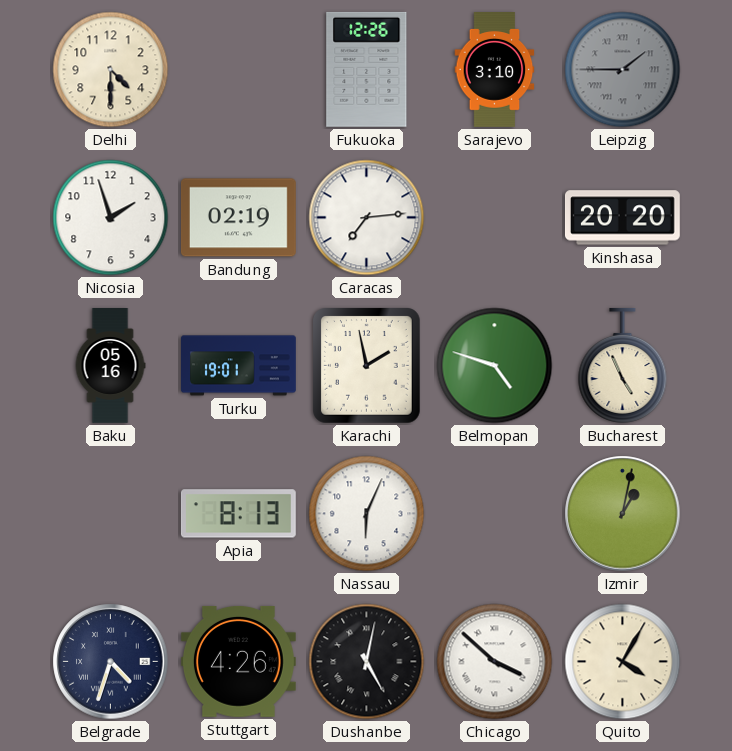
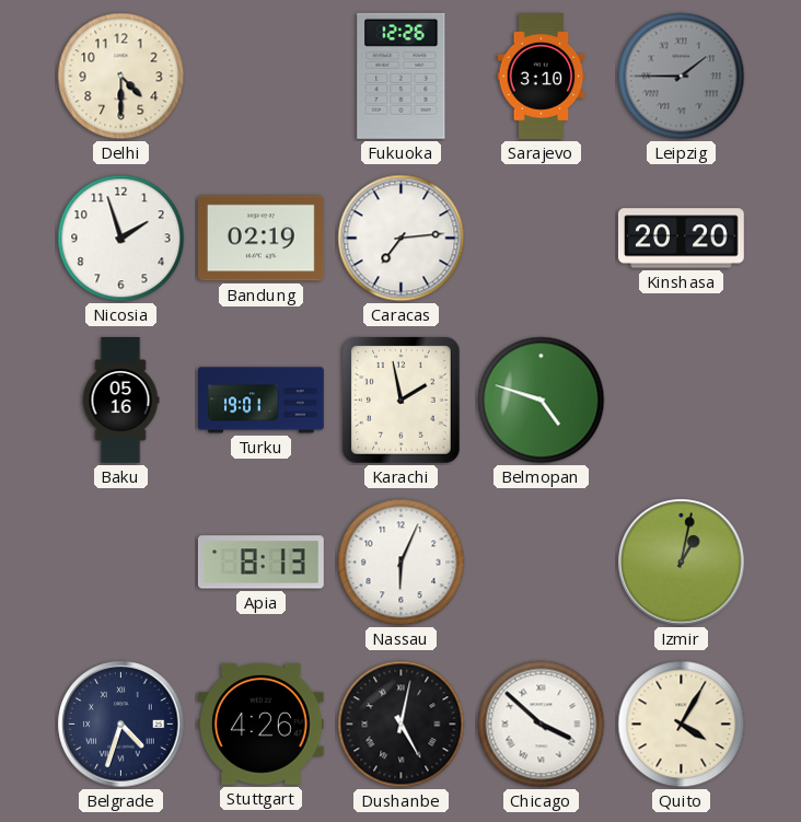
Bucharest: 4:56 -> none
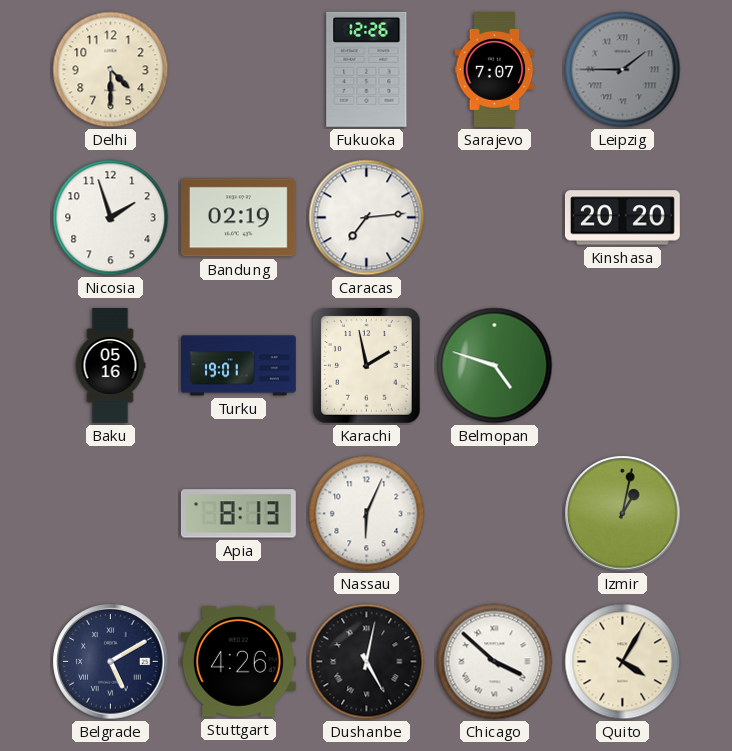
Sarajevo: 3:10 -> 7:07
Belgrade: 4:33 -> 5:10
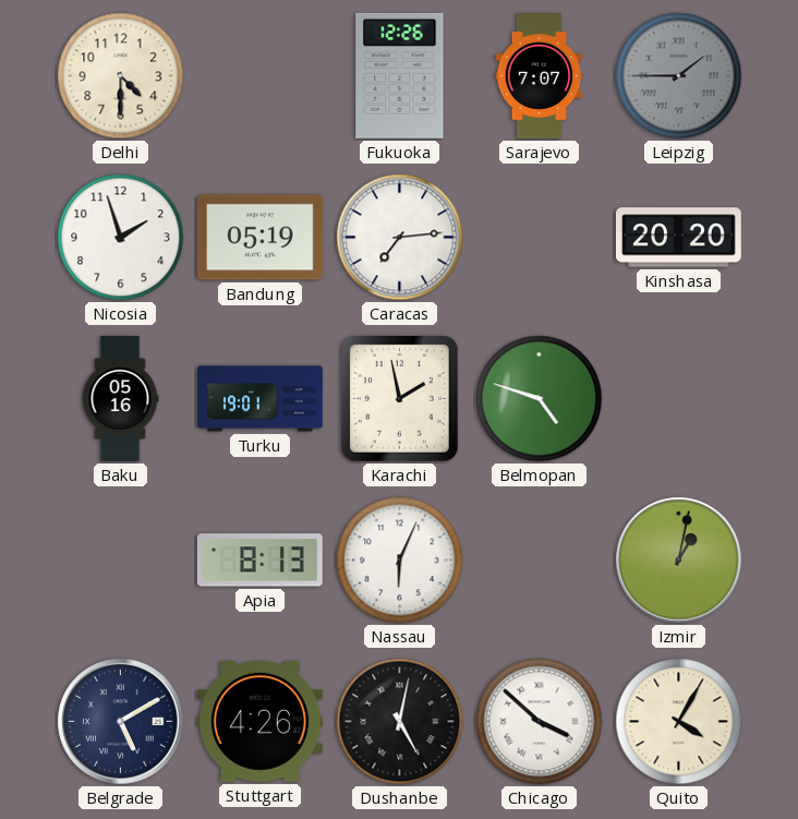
Bandung: 02:19 -> 05:19
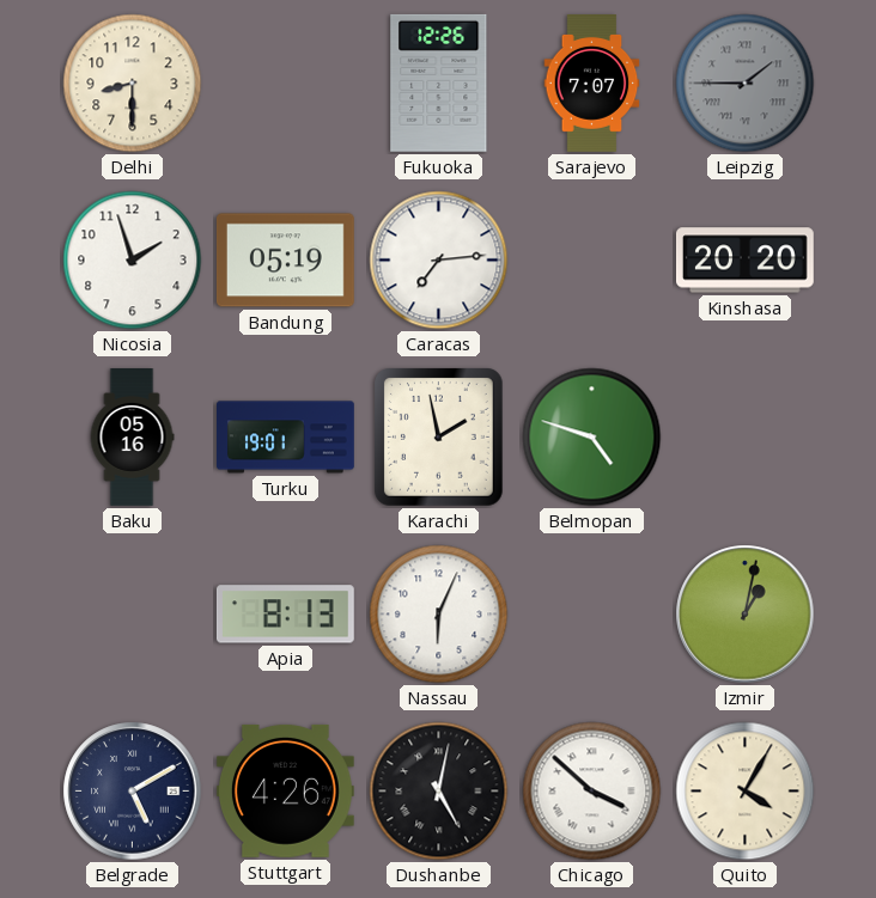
Delhi: 4:30 -> 8:30
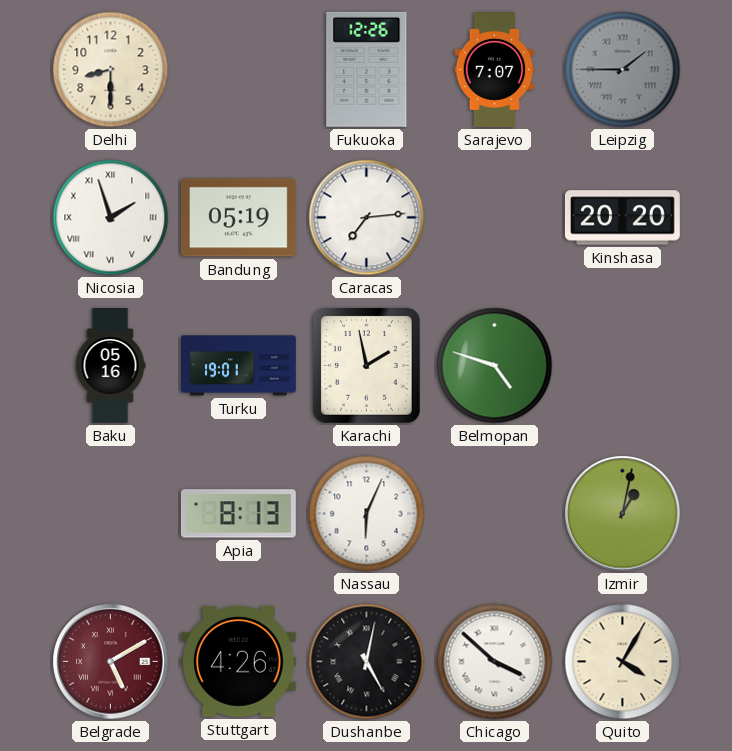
Nicosia numerals: Arabic -> Roman
Belgrade dial: navy -> burgundy
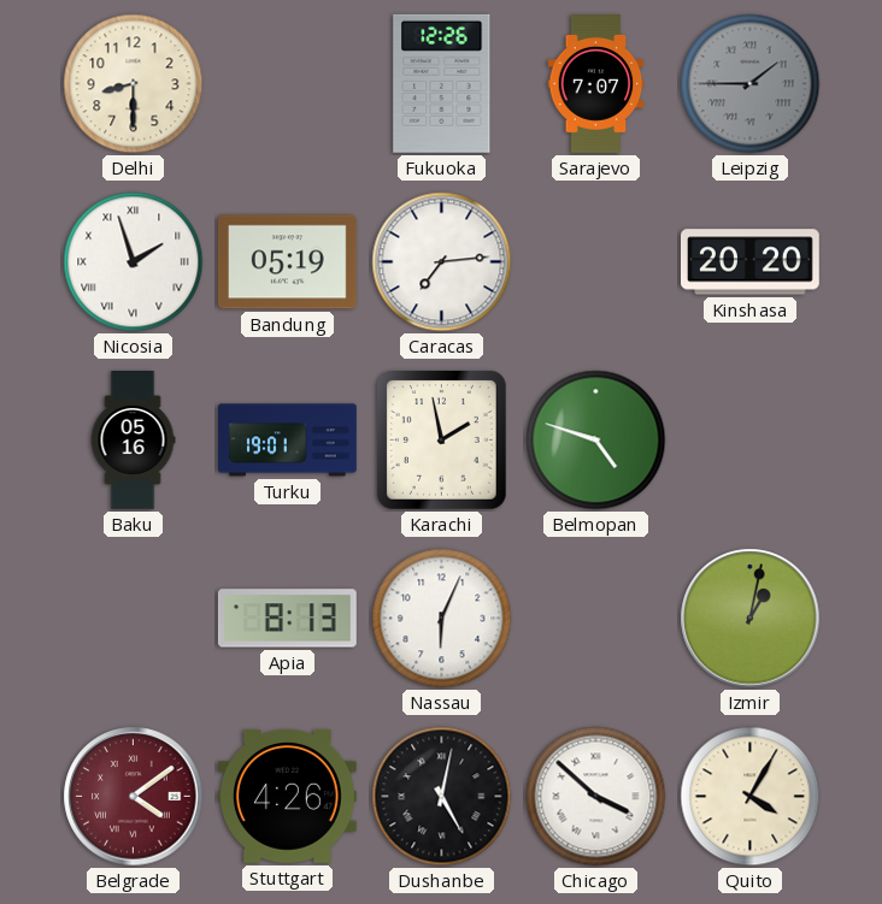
Belgrade: 5:10 -> 4:09
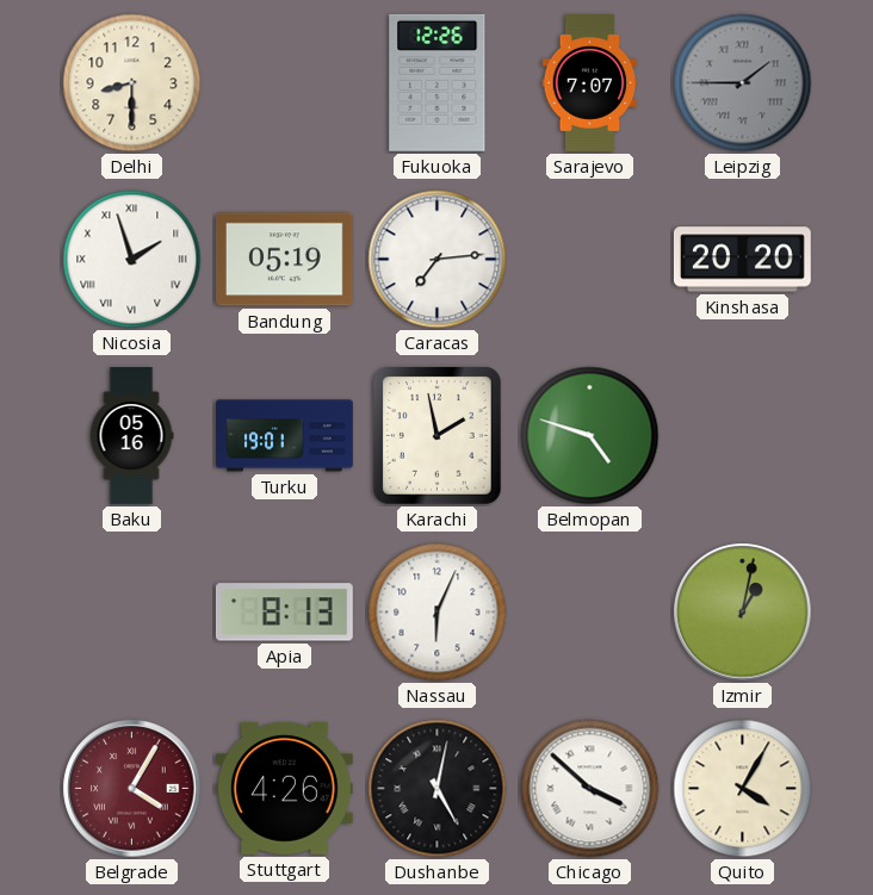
Belgrade: 4:09 -> 4:05
